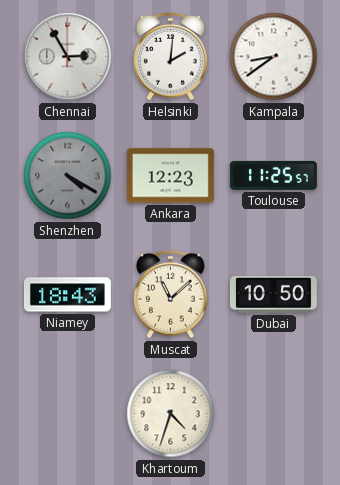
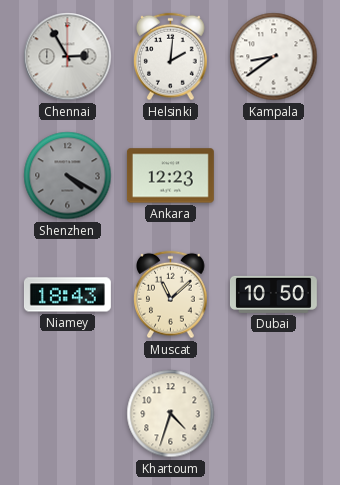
Toulouse: 11:25 -> none
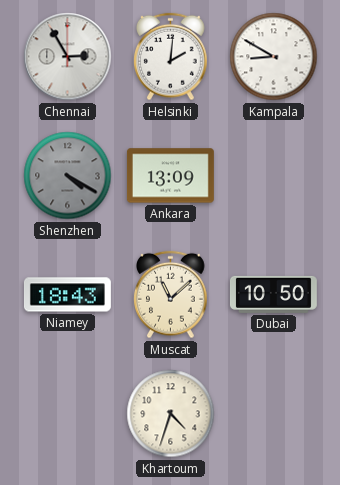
Kampala: 8:39 -> 8:50
Ankara: 12:23 -> 13:09
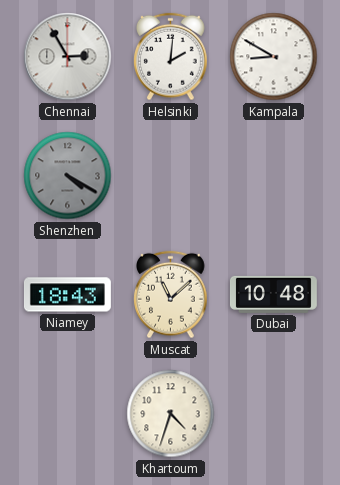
Ankara: 13:09 -> none
Dubai: 10:50 -> 10:48
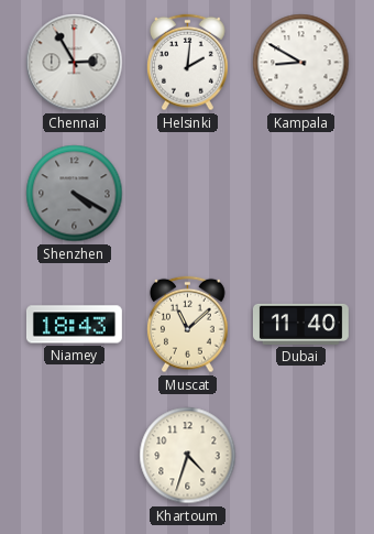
Dubai: 10:48 -> 11:40
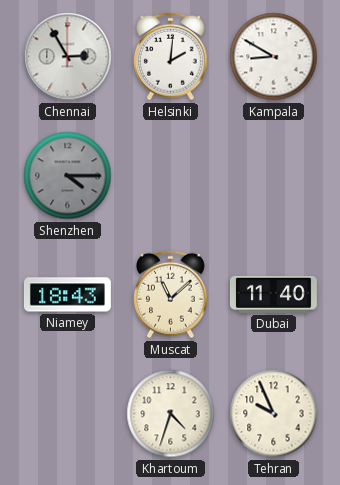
Shenzhen: 4:20 -> 4:15
Tehran: none -> 9:56
